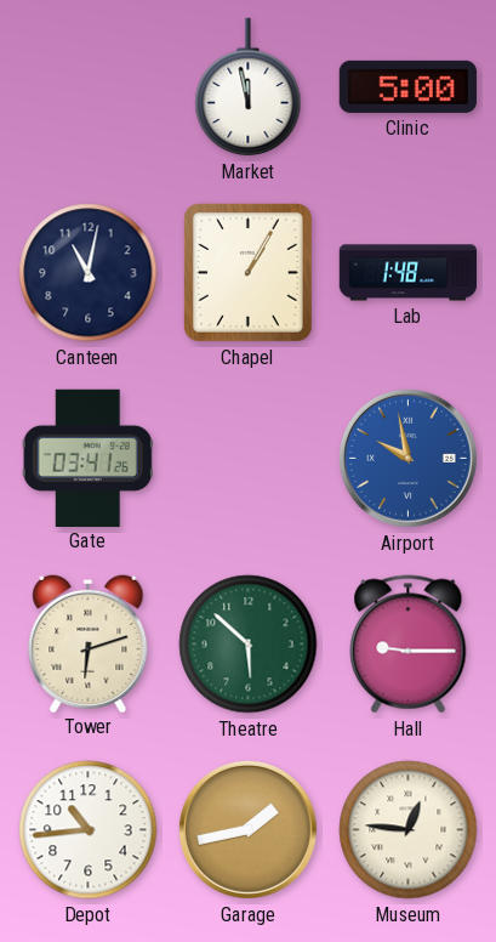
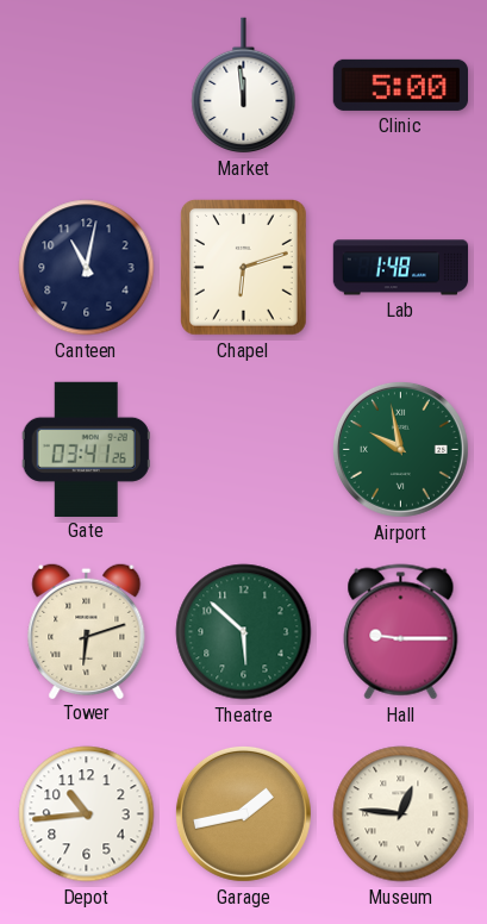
Market: 11:58 -> 11:59
Chapel: 1:05 -> 6:12
Airport dial: blue -> green
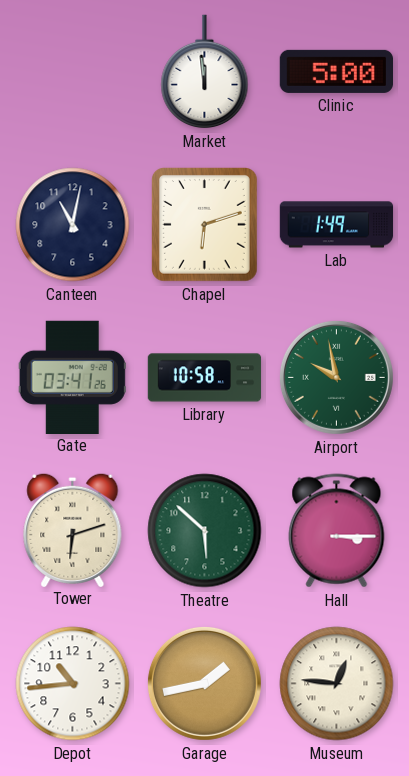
Lab: 1:48 -> 1:49
Library: none -> 10:58
Hall: 9:15 -> 3:15
